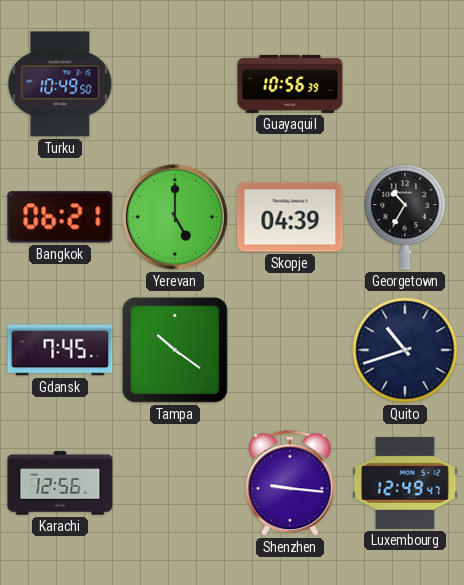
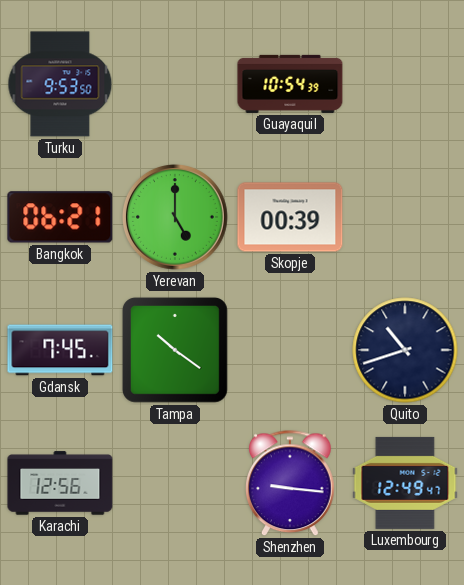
Turku: 10:49 -> 9:53
Guayaquil: 10:56 -> 10:54
Skopje: 04:39 -> 00:39
Georgetown: 10:35 -> none
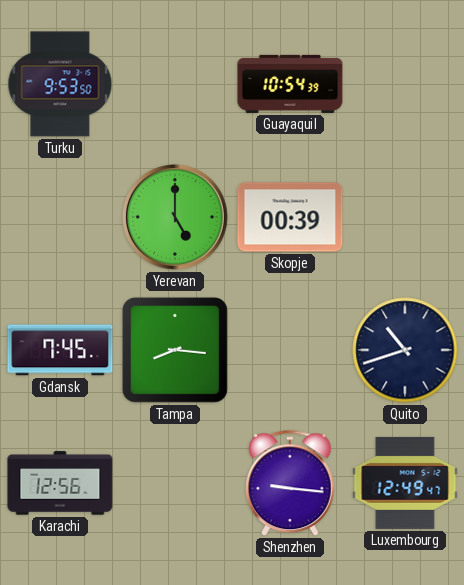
Bangkok: 06:21 -> none
Tampa: 10:21 -> 8:16
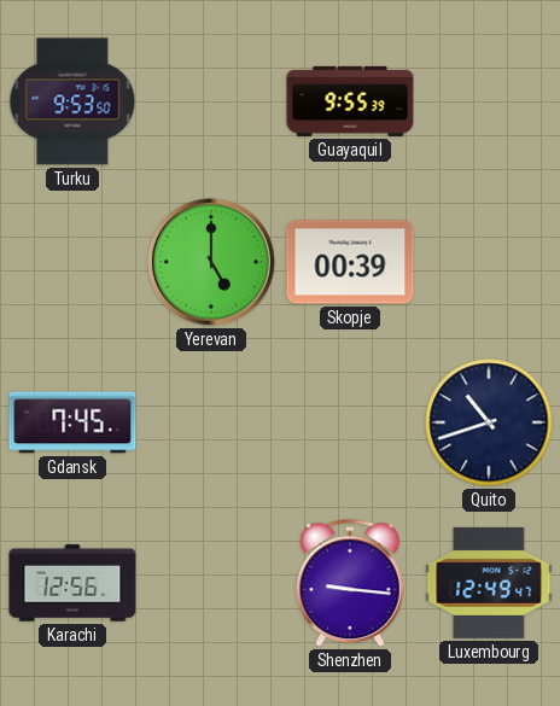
Guayaquil: 10:54 -> 9:55
Tampa: 8:16 -> none
